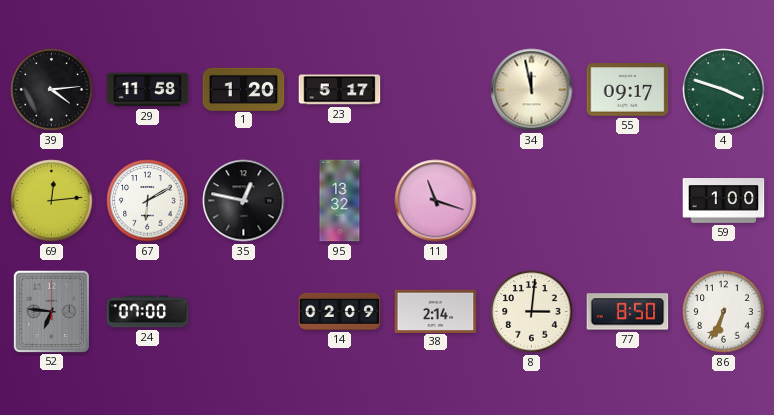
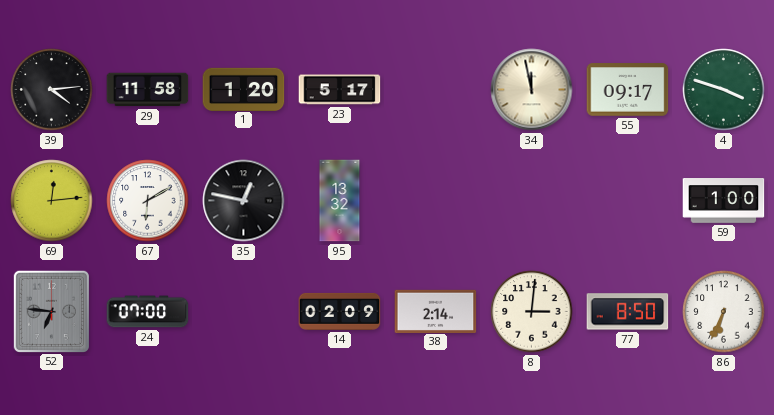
11: 11:18 -> none
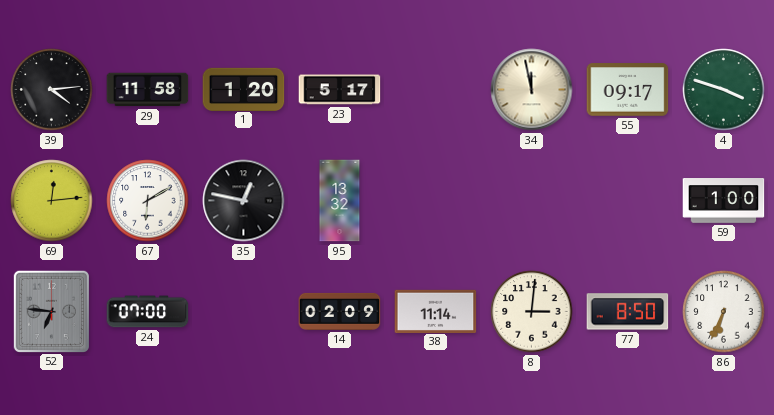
38: 2:14 -> 11:14
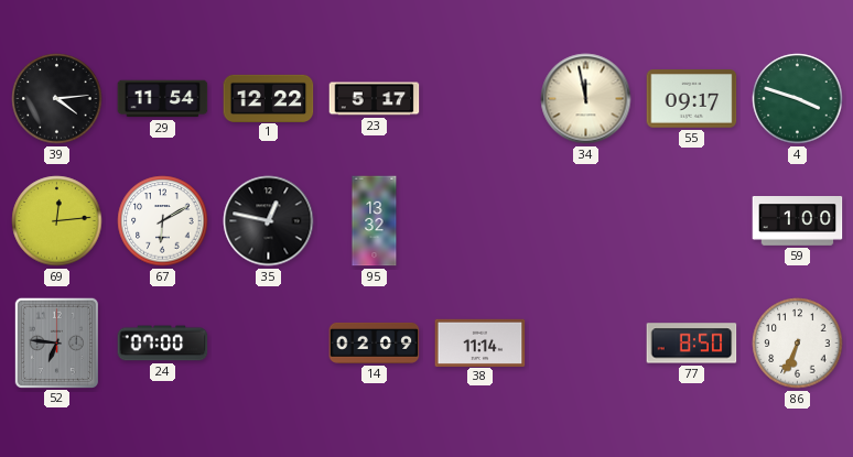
29: 11:58 -> 11:54
1: 1:20 -> 12:22
8: 3:01 -> none
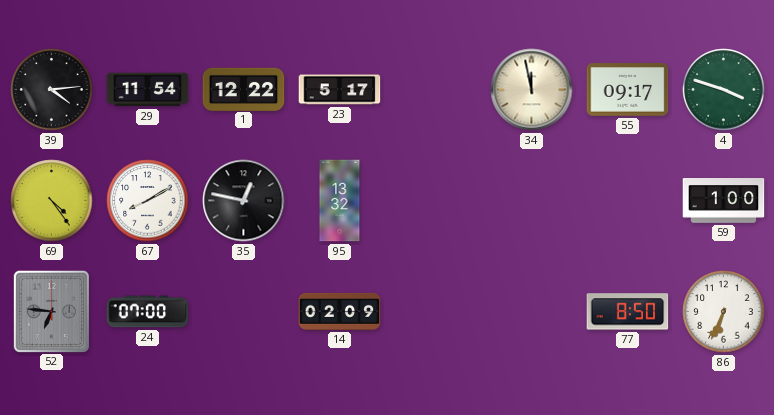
69: 12:14 -> 4:24
67: 6:10 -> 8:10
38: 11:14 -> none
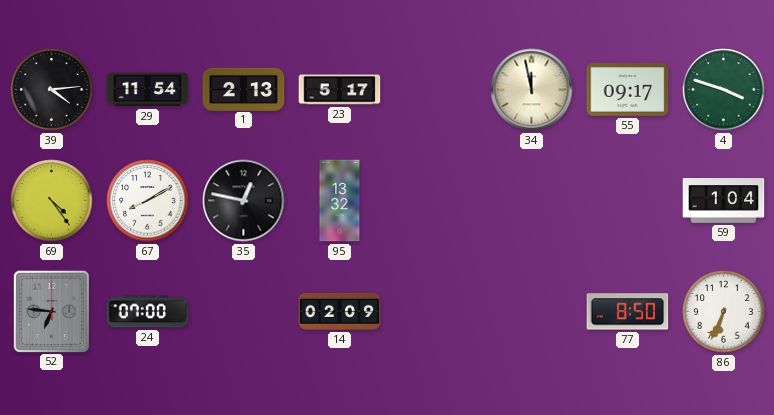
1: 12:22 -> 2:13
59: 1:00 -> 1:04
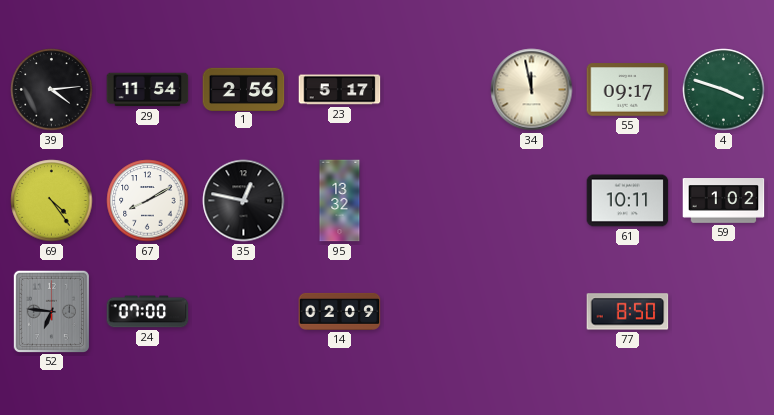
1: 2:13 -> 2:56
61: none -> 10:11
59: 1:04 -> 1:02
86: 6:34 -> none
